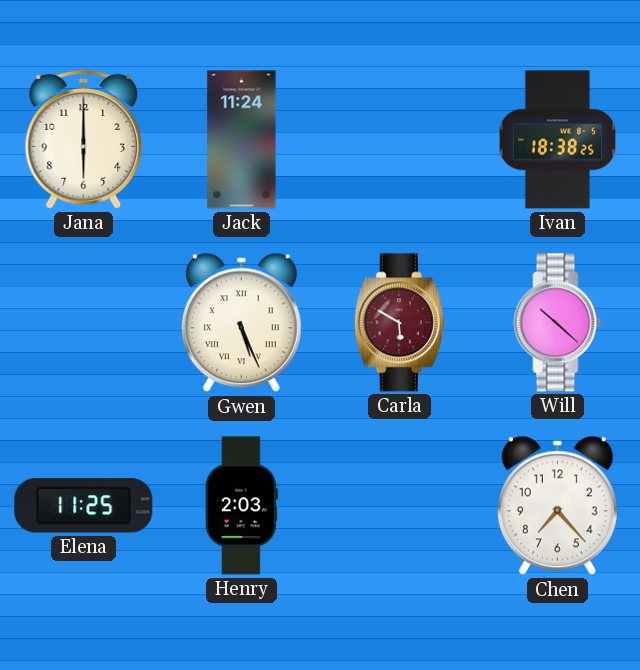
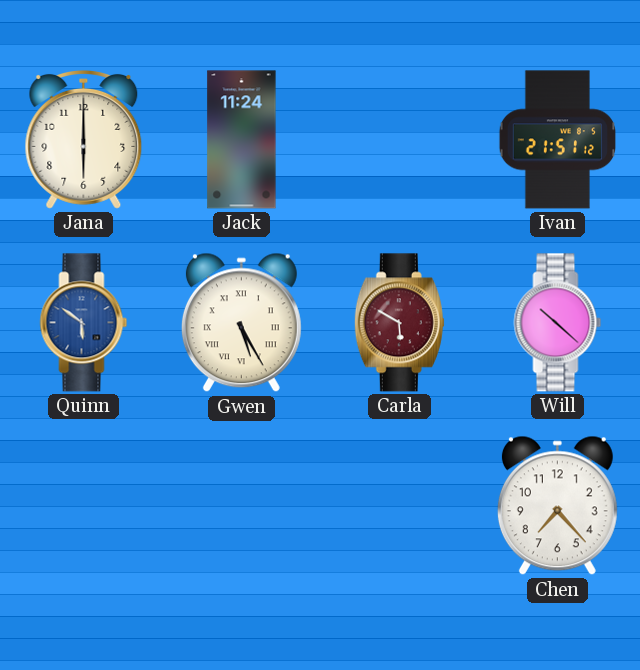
Ivan: 18:38 -> 21:51
Quinn: none -> 5:51
Gwen: 5:26 -> 5:25
Elena: 11:25 -> none
Henry: 2:03 -> none
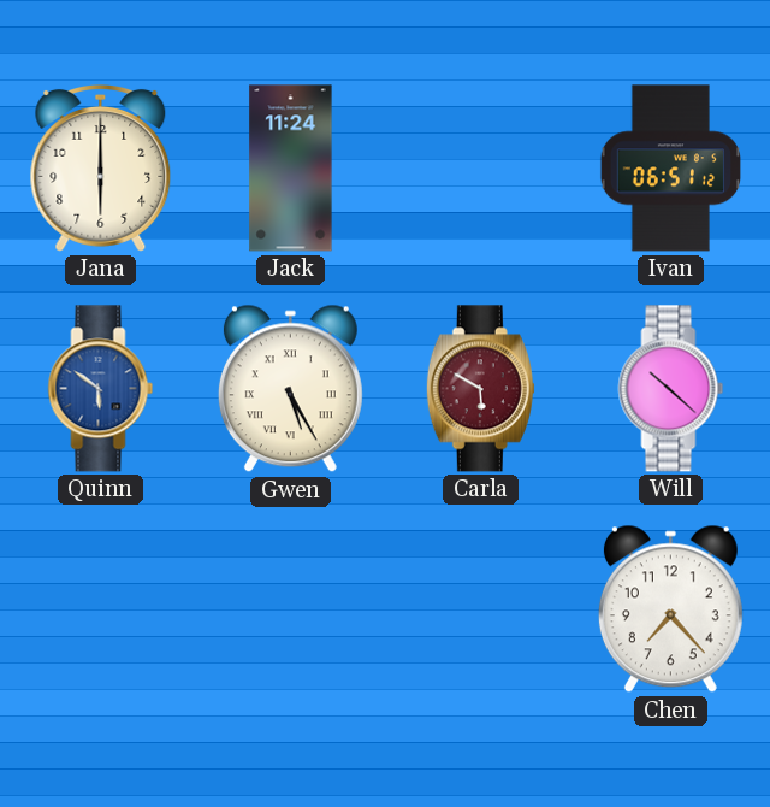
Ivan: 21:51 -> 06:51
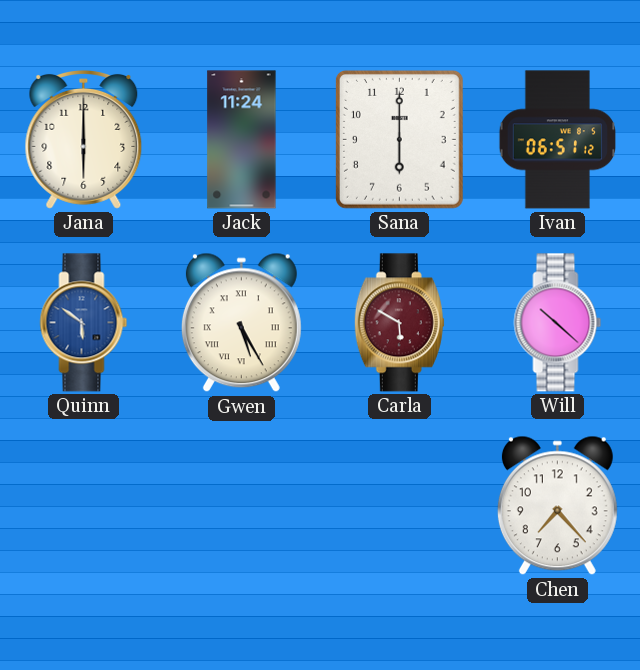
Sana: none -> 6:00
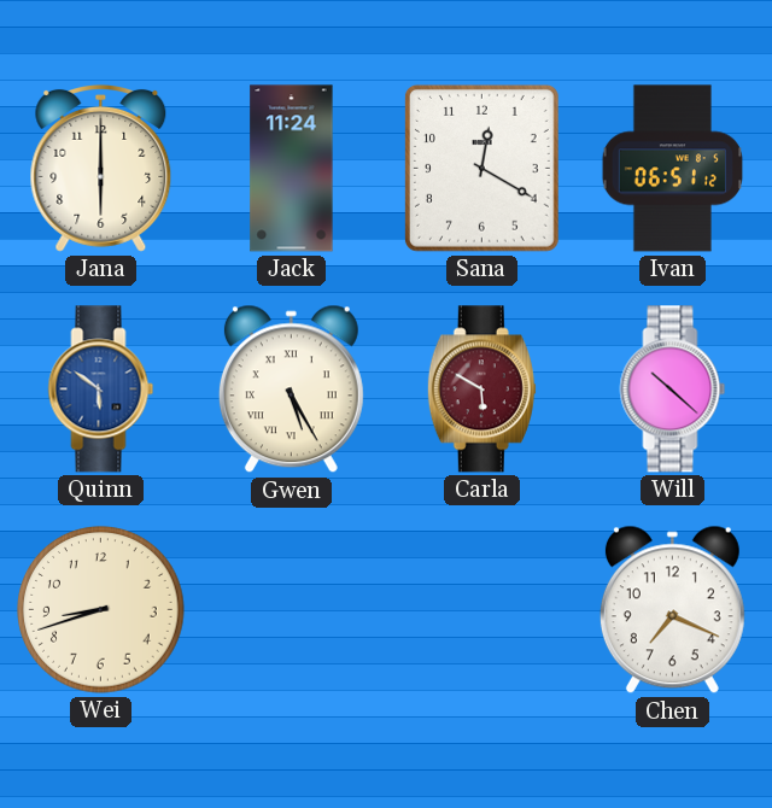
Sana: 6:00 -> 12:20
Wei: none -> 8:42
Chen: 7:23 -> 7:19
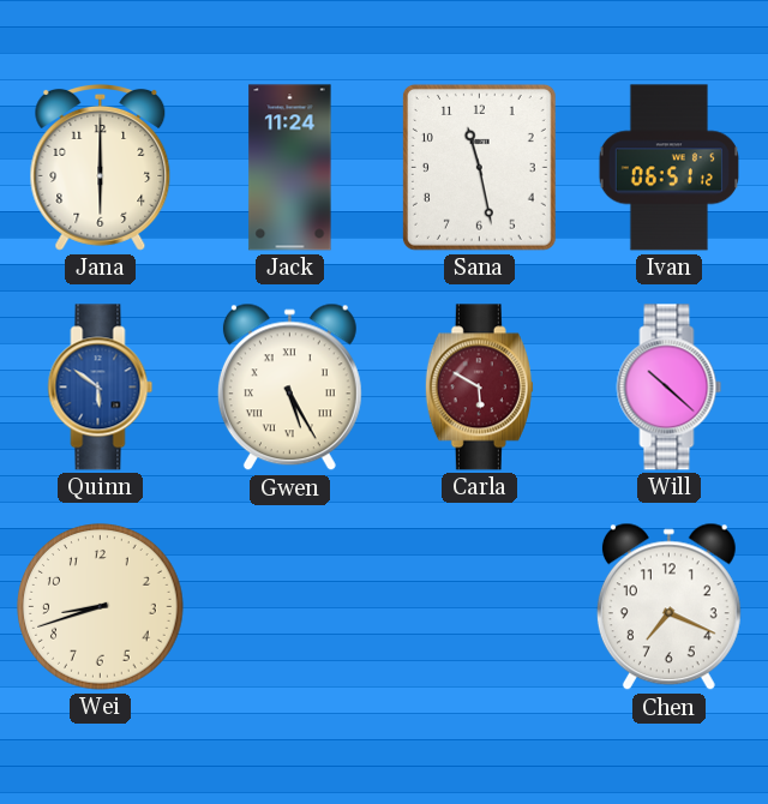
Sana: 12:20 -> 11:28
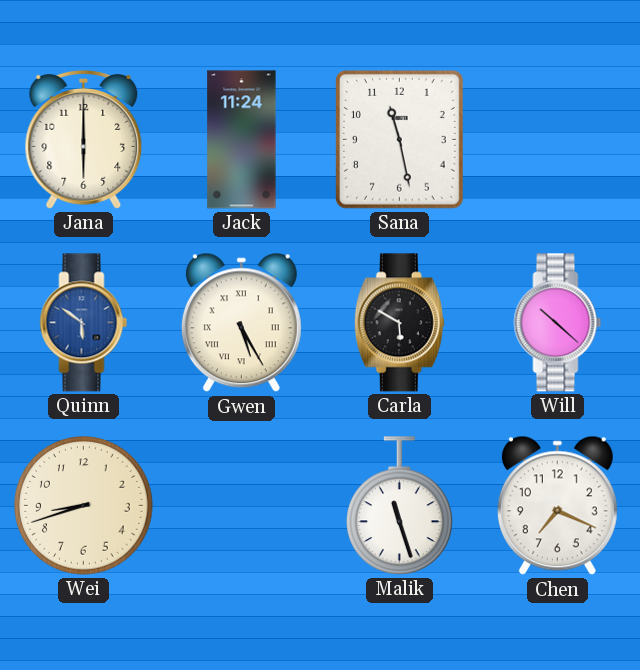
Ivan: 06:51 -> none
Carla dial: burgundy -> black
Malik: none -> 11:27
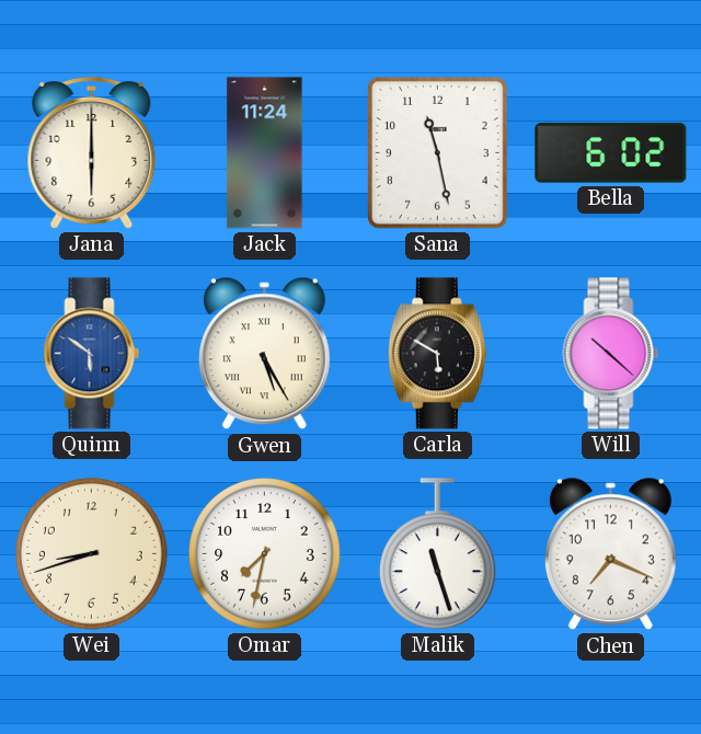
Bella: none -> 6:02
Omar: none -> 7:32
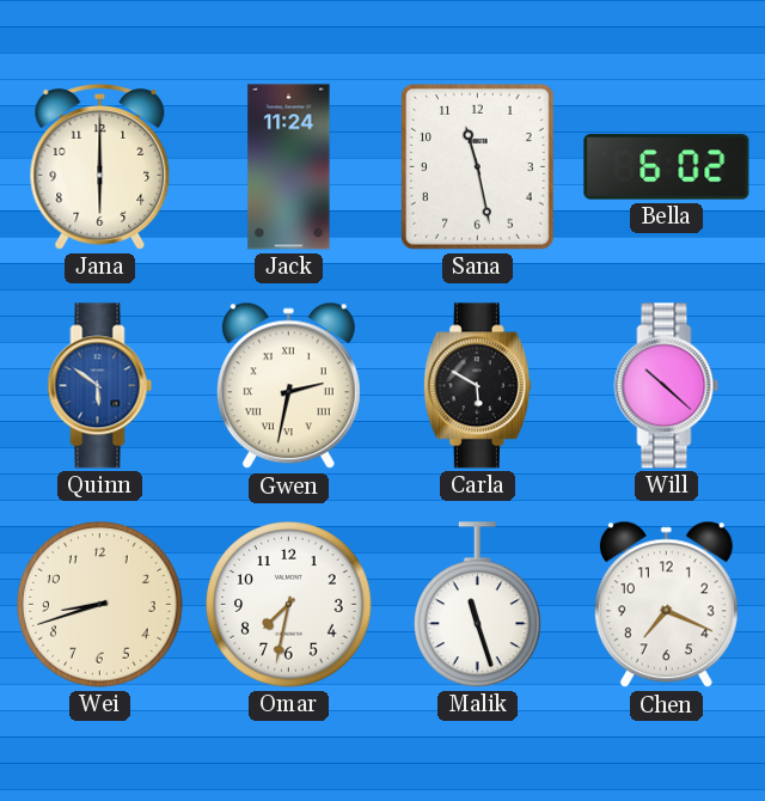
Gwen: 5:25 -> 2:32
